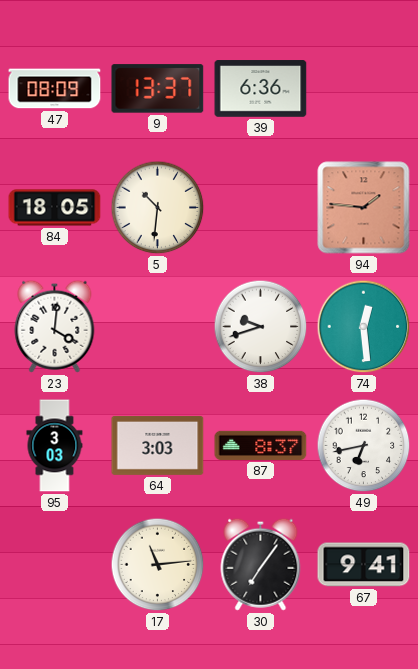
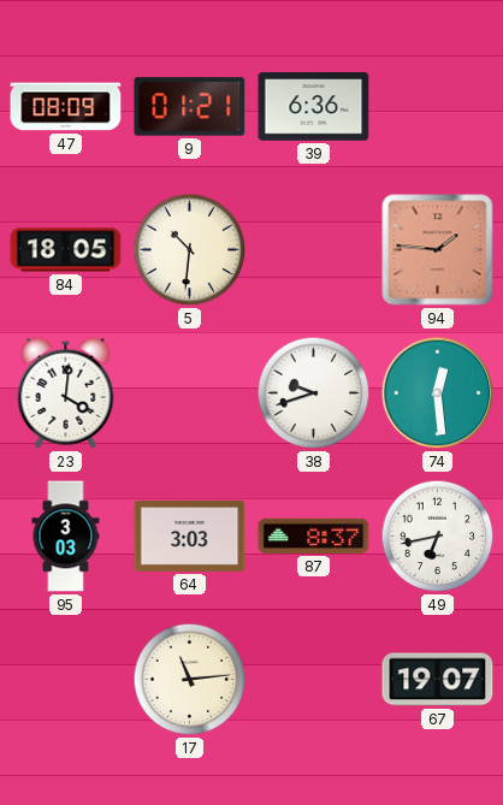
9: 13:37 -> 01:21
30: 7:06 -> none
67: 9:41 -> 19:07
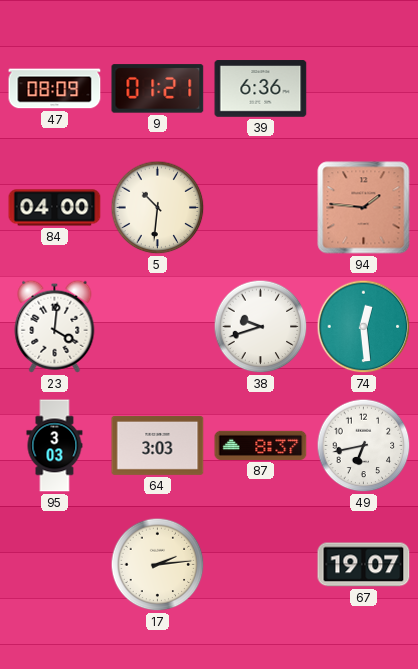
84: 18:05 -> 04:00
17: 11:14 -> 2:14
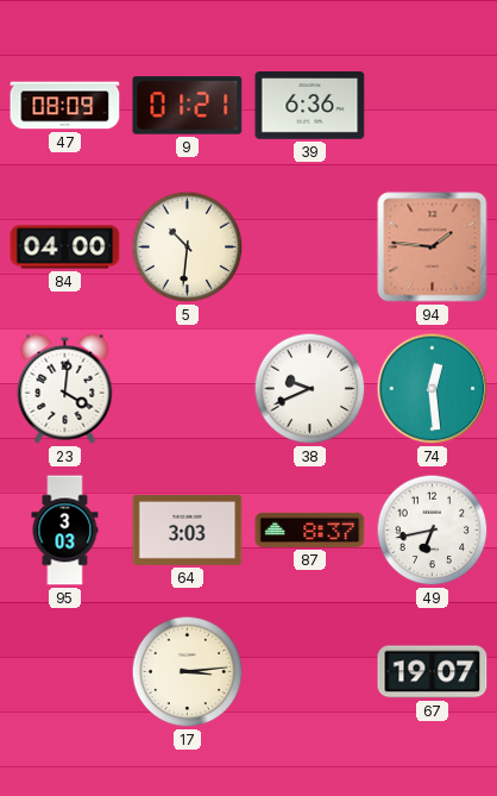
38: 9:42 -> 9:41
17: 2:14 -> 3:14
